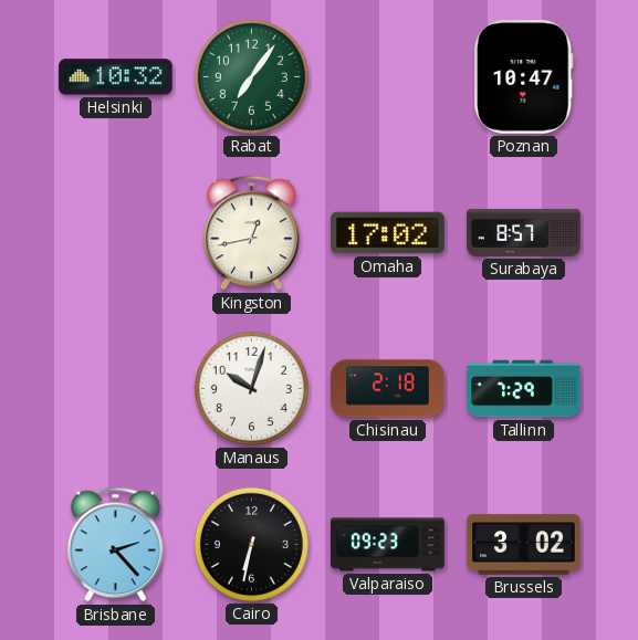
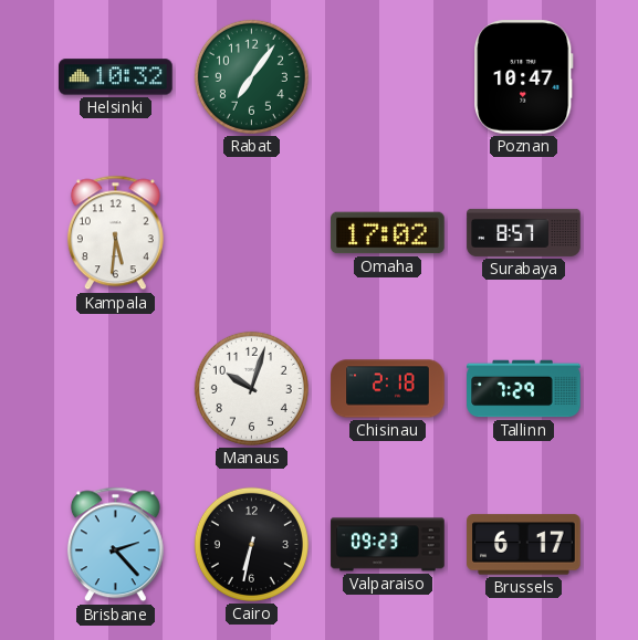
Kampala: none -> 5:31
Kingston: 12:43 -> none
Brussels: 3:02 -> 6:17
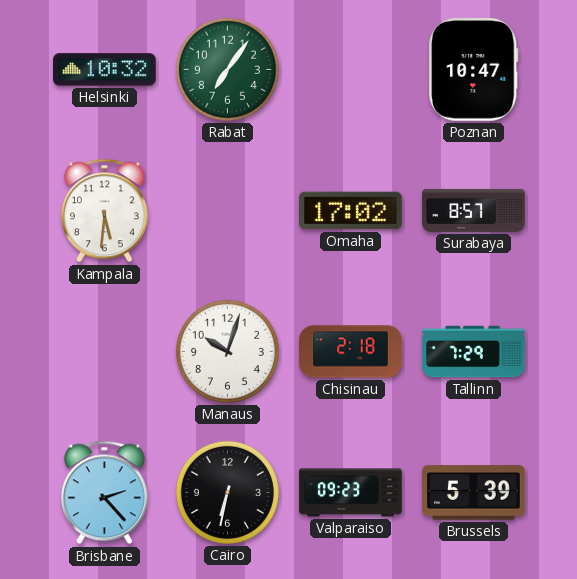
Brussels: 6:17 -> 5:39
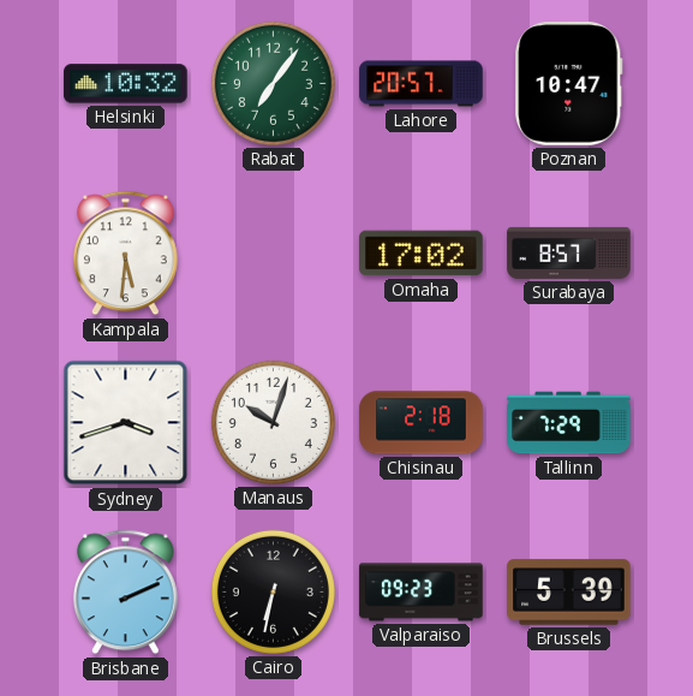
Lahore: none -> 20:57
Sydney: none -> 3:42
Brisbane: 2:23 -> 2:11
